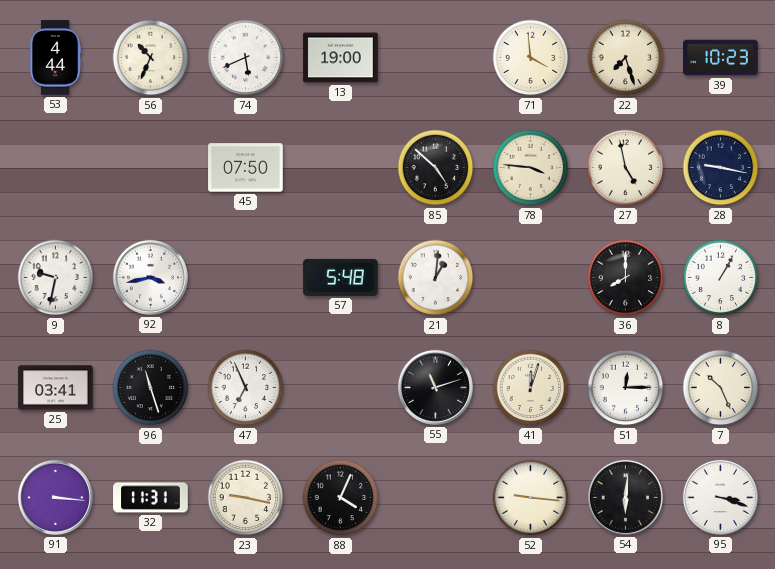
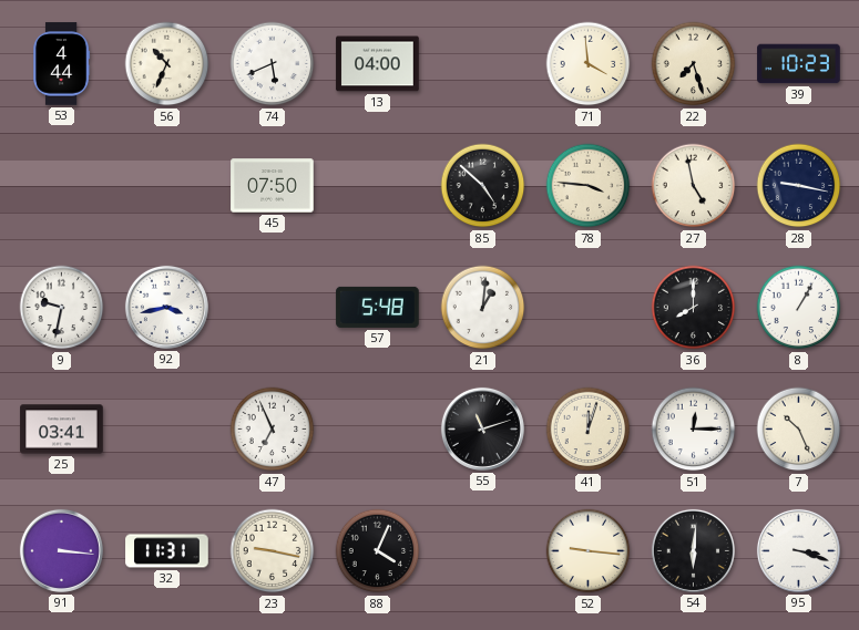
13: 19:00 -> 04:00
96: 11:27 -> none
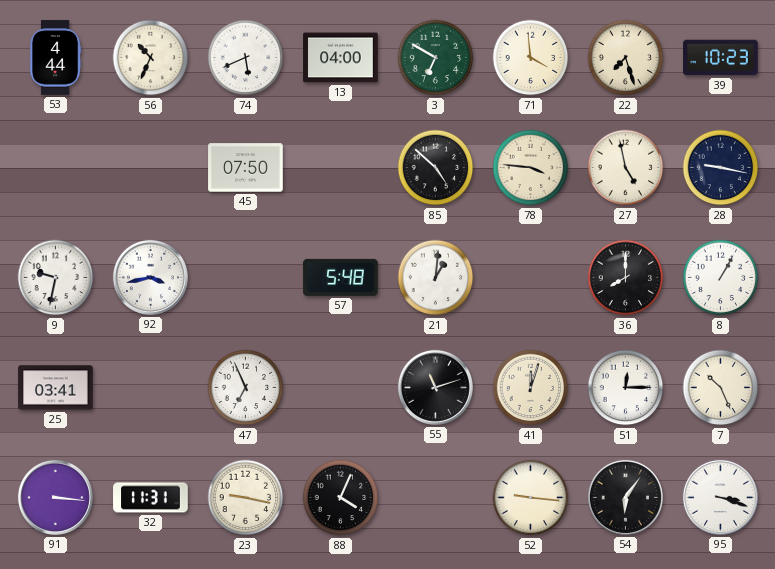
3: none -> 6:50
54: 6:01 -> 6:06
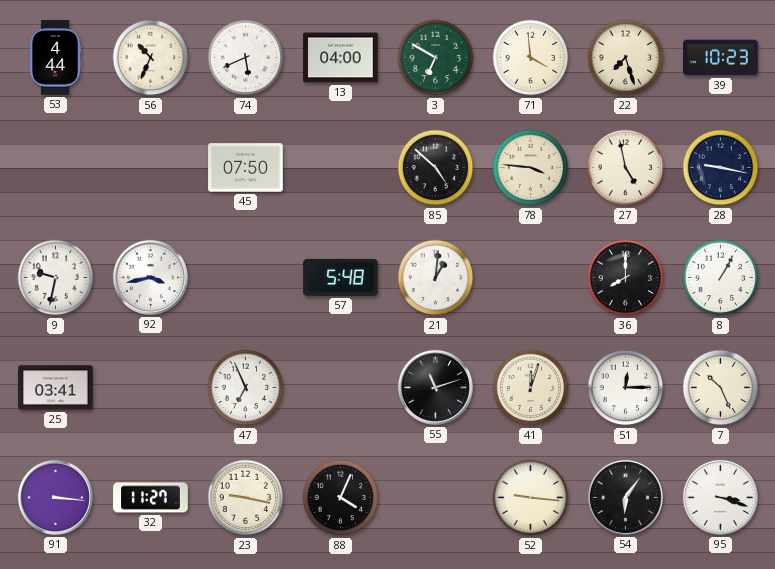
32: 11:31 -> 11:27
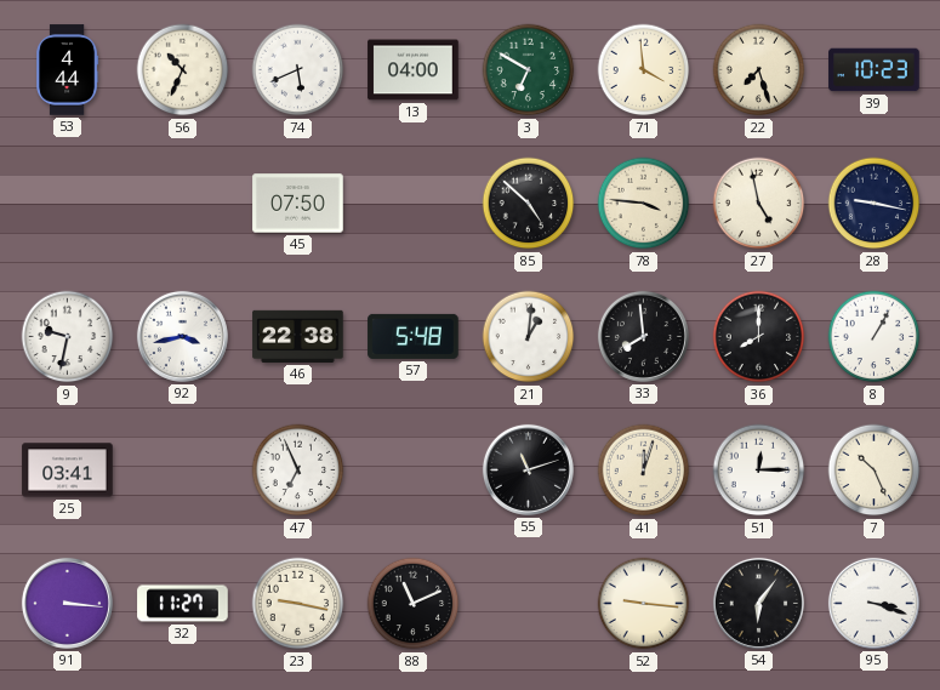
46: none -> 22:38
33: none -> 7:59
88: 4:04 -> 11:11
